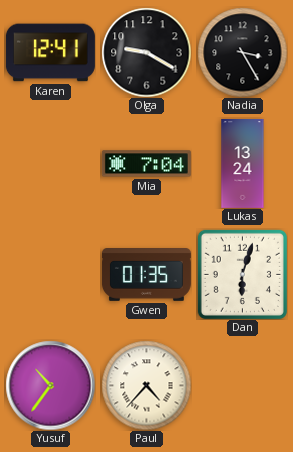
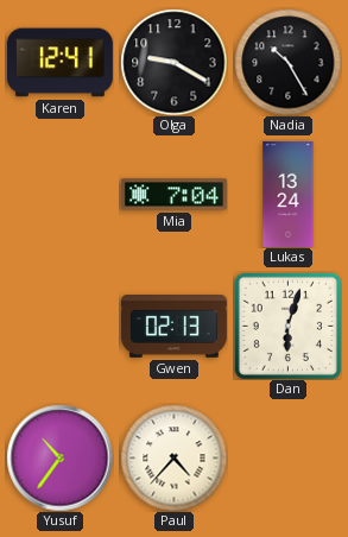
Nadia: 3:25 -> 10:25
Gwen: 01:35 -> 02:13
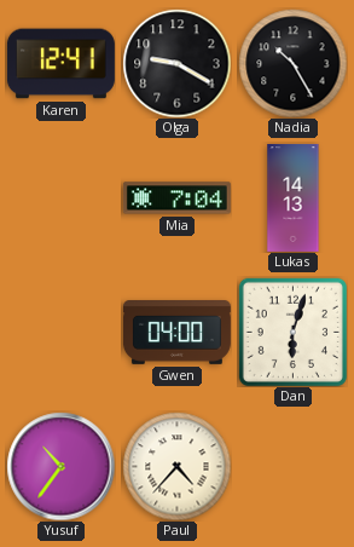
Lukas: 13:24 -> 14:13
Gwen: 02:13 -> 04:00
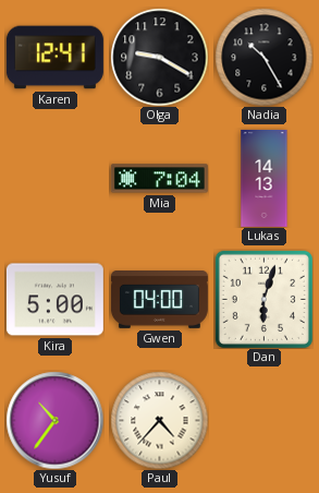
Kira: none -> 5:00
